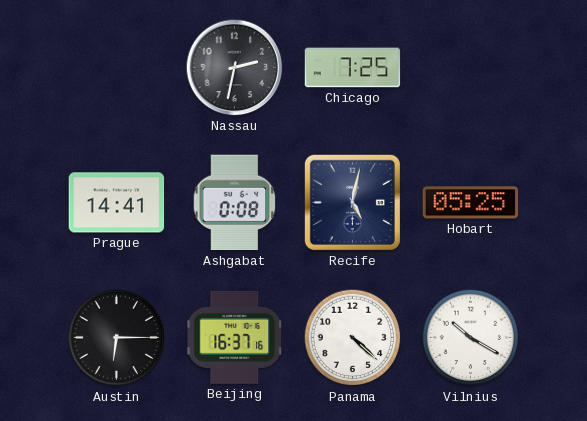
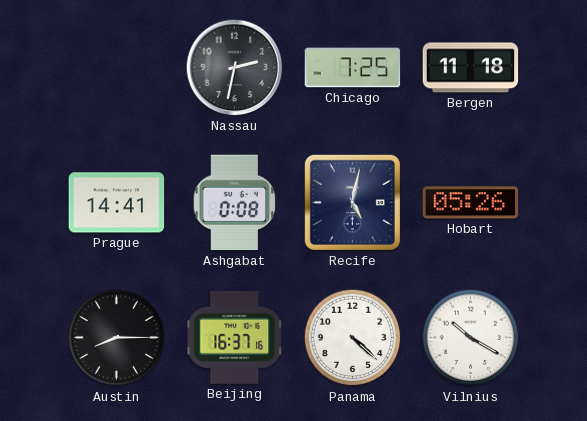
Bergen: none -> 11:18
Hobart: 05:25 -> 05:26
Austin: 6:15 -> 8:15
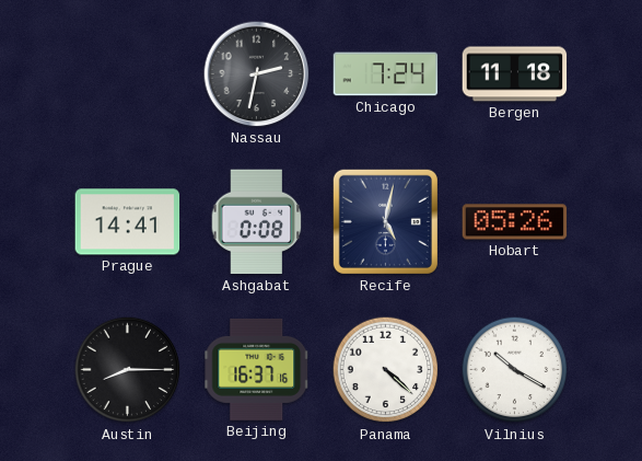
Chicago: 7:25 -> 7:24
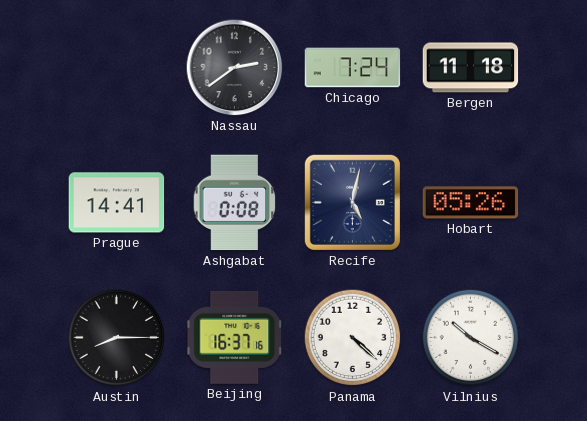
Nassau: 2:32 -> 2:39
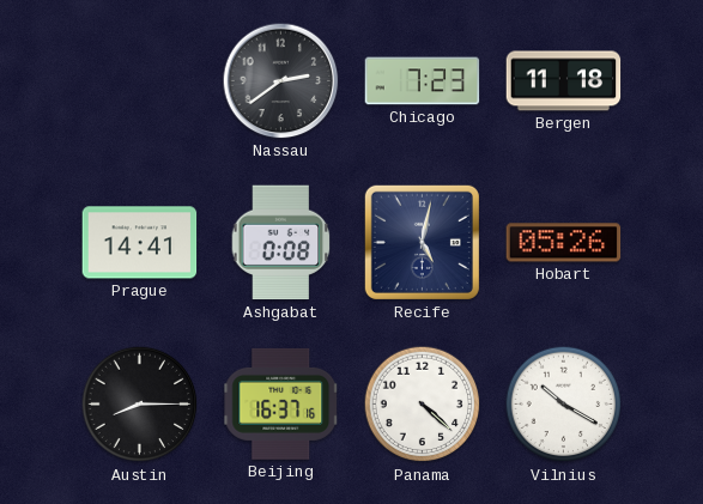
Chicago: 7:24 -> 7:23
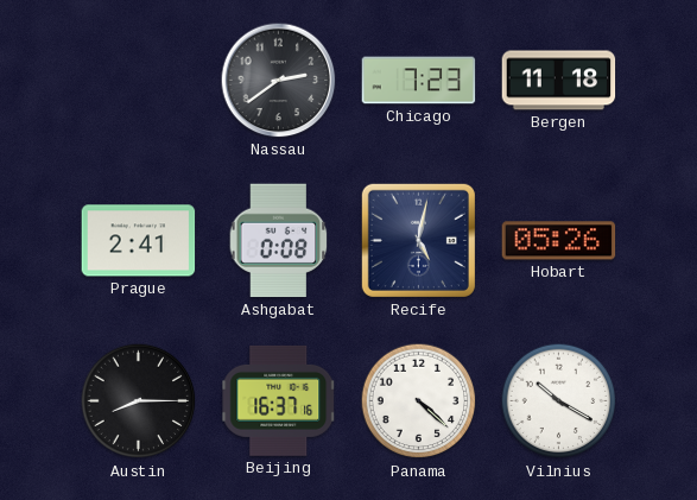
Prague: 14:41 -> 2:41
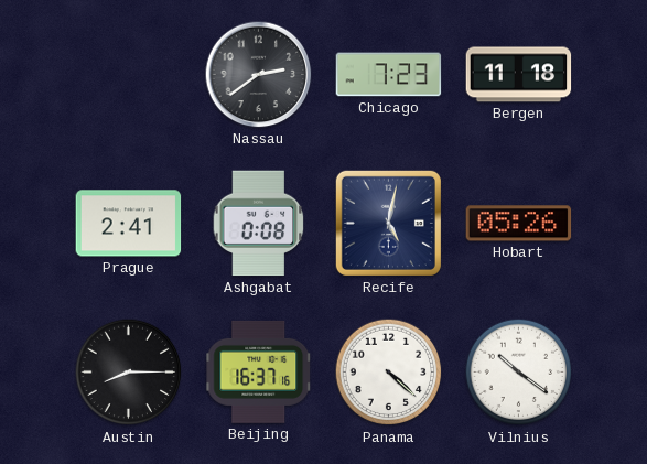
Vilnius: 10:20 -> 10:21
